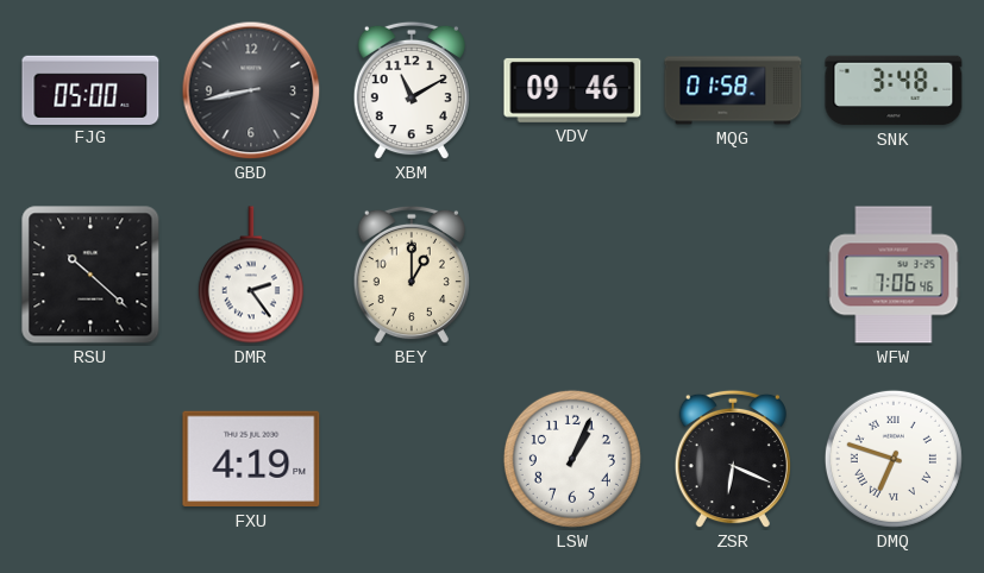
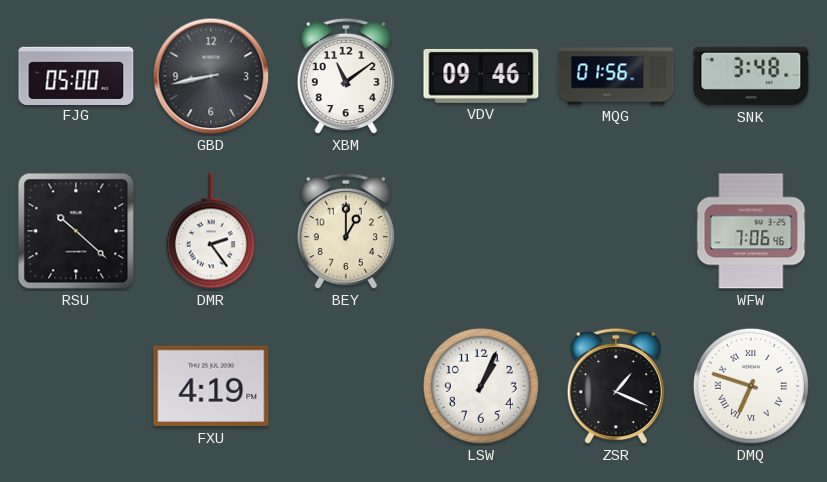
XBM: 11:10 -> 11:09
MQG: 01:58 -> 01:56
ZSR: 6:19 -> 1:19
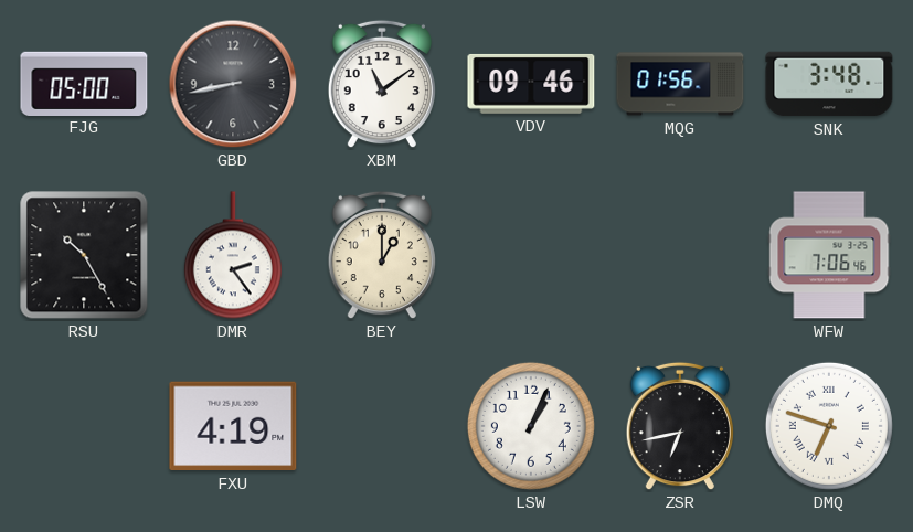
RSU: 10:22 -> 10:25
ZSR: 1:19 -> 6:43
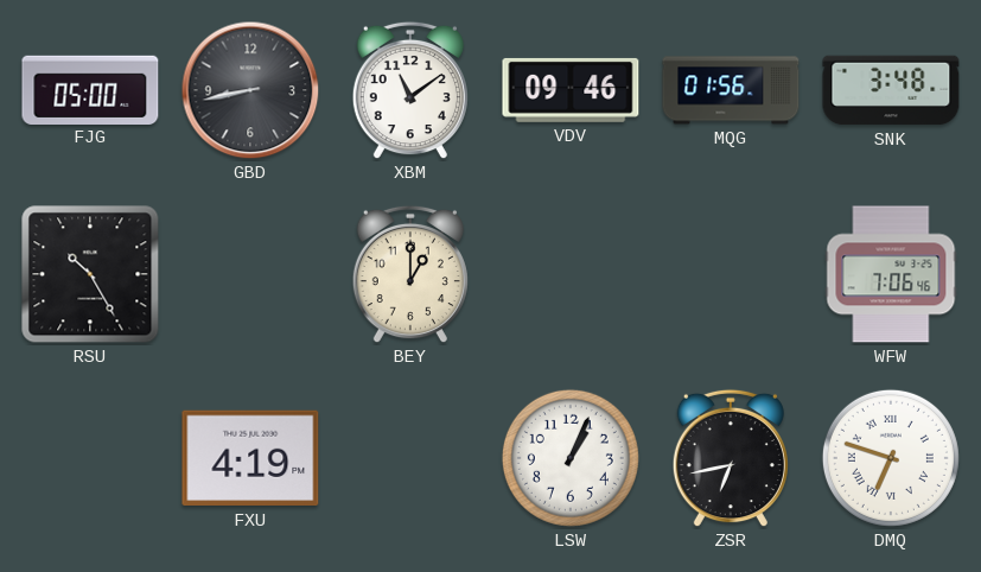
DMR: 2:24 -> none
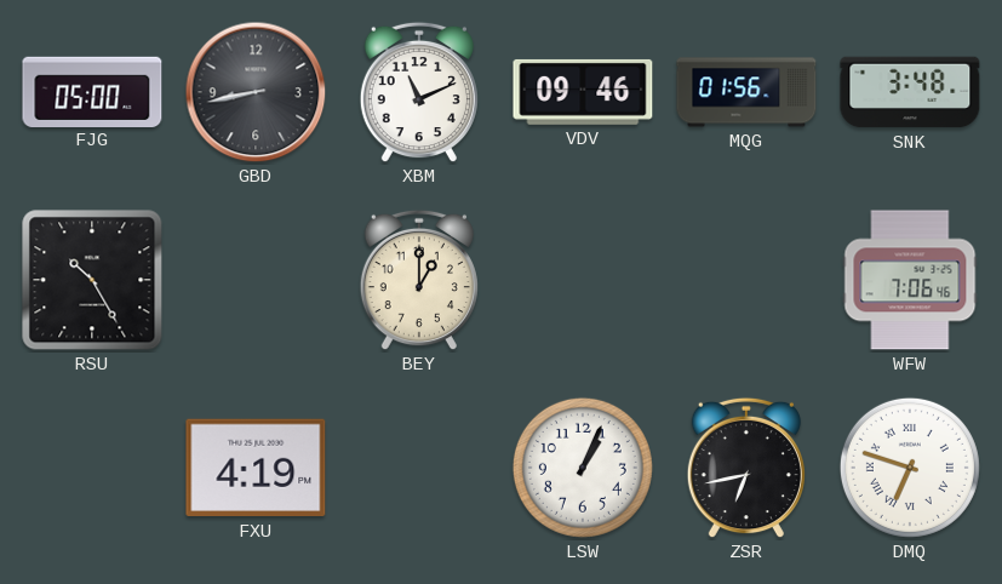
XBM: 11:09 -> 11:11
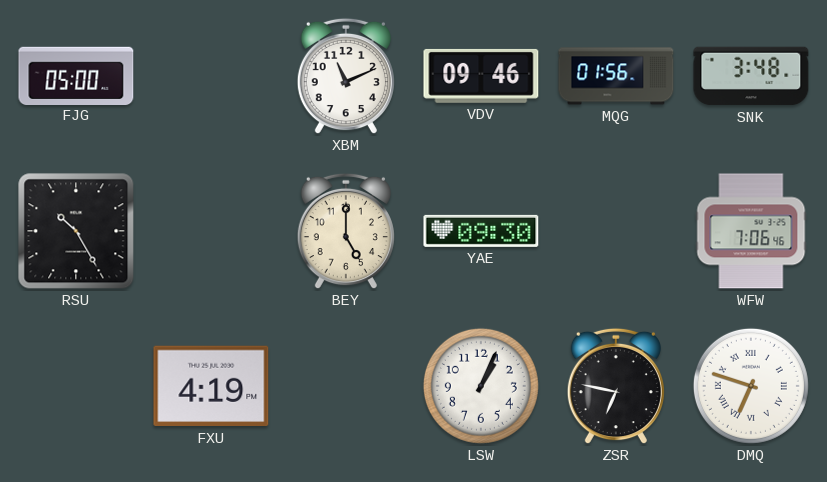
GBD: 8:43 -> none
BEY: 1:00 -> 5:00
YAE: none -> 09:30
ZSR: 6:43 -> 6:47
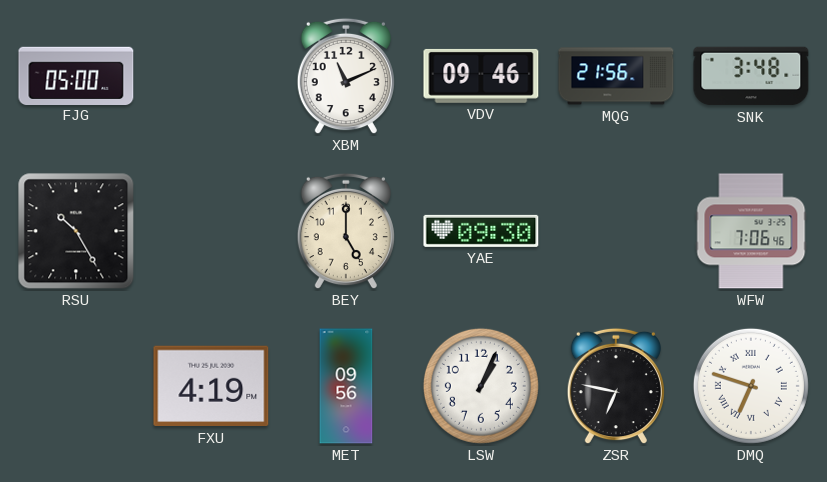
MQG: 01:56 -> 21:56
MET: none -> 09:56
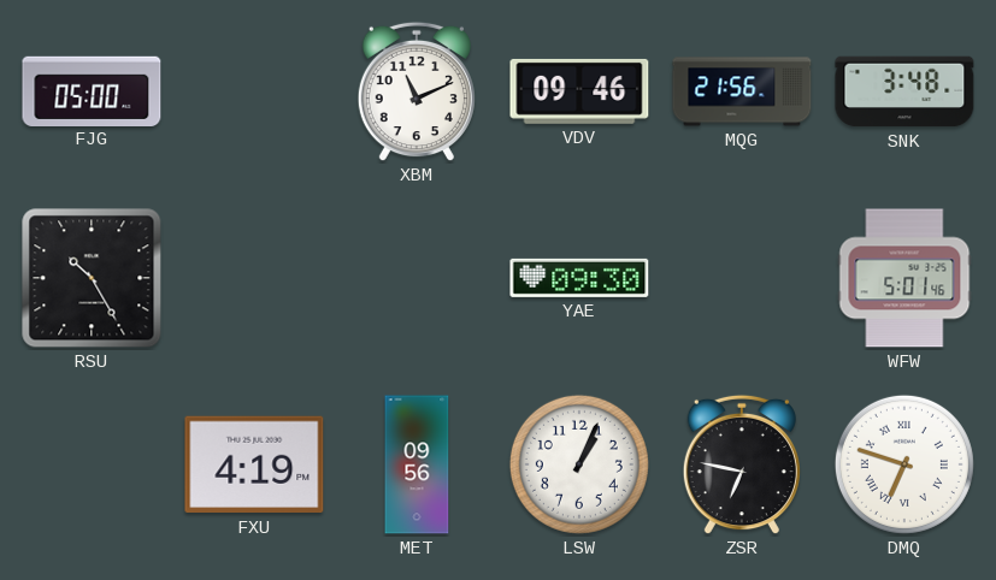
BEY: 5:00 -> none
WFW: 7:06 -> 5:01
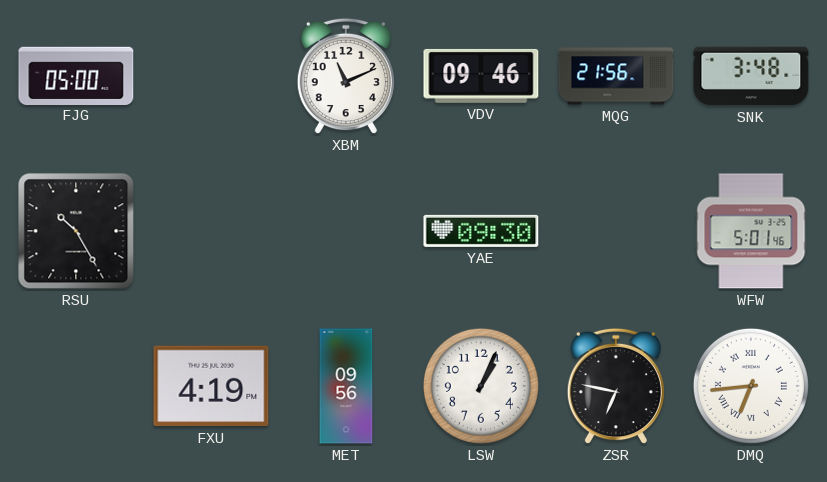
DMQ: 6:48 -> 6:44
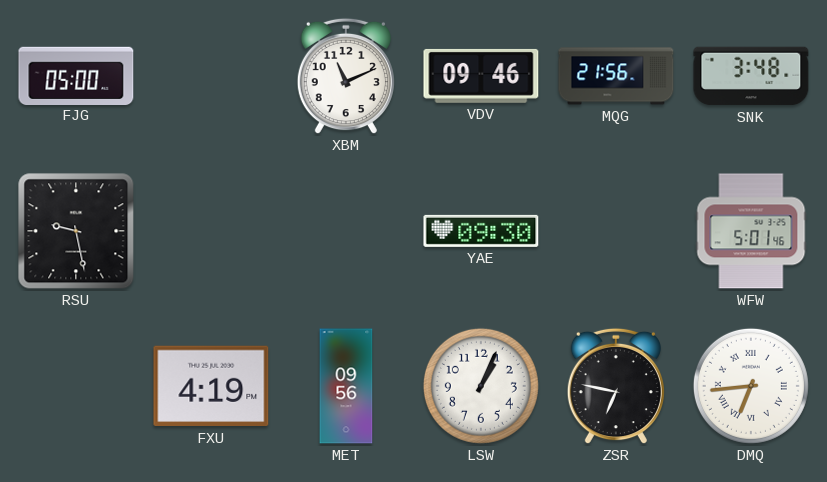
RSU: 10:25 -> 9:28
